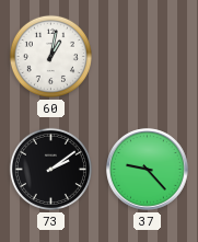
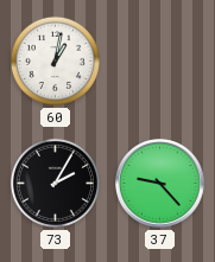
73: 2:09 -> 2:05
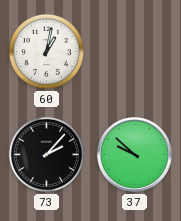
73: 2:05 -> 2:07
37: 9:23 -> 9:52
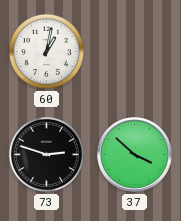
73: 2:07 -> 2:48
37: 9:52 -> 3:52
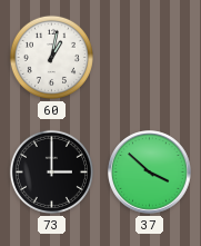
73: 2:48 -> 3:00
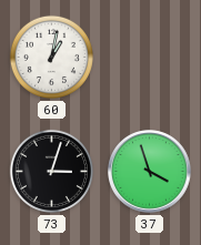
73: 3:00 -> 3:03
37: 3:52 -> 3:57
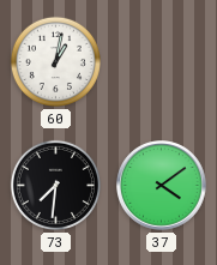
73: 3:03 -> 7:31
37: 3:57 -> 4:09
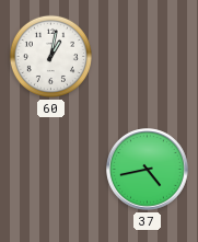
73: 7:31 -> none
37: 4:09 -> 4:43
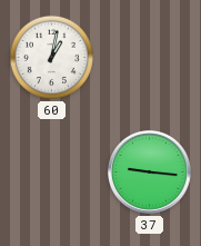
37: 4:43 -> 9:16
